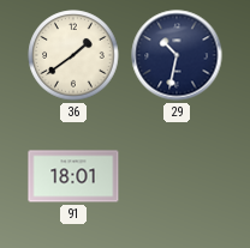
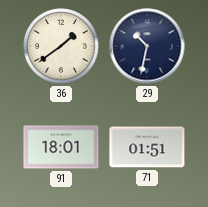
71: none -> 01:51
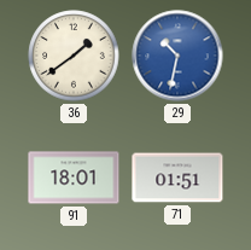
29 dial: navy -> blue
